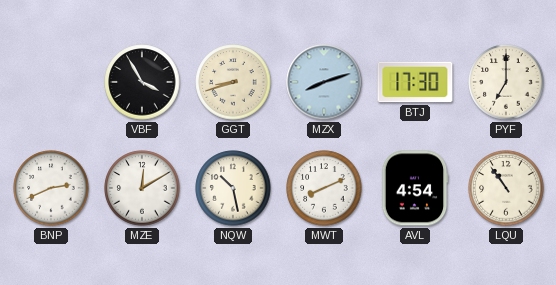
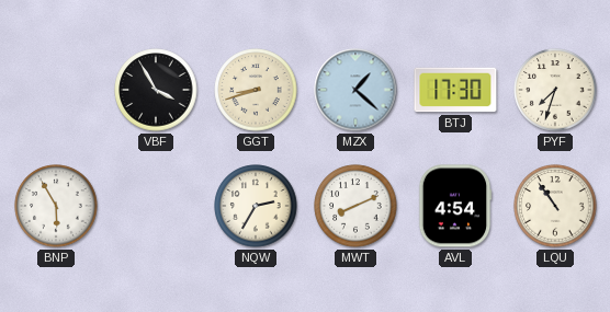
MZX: 8:12 -> 1:22
PYF: 7:00 -> 7:33
BNP: 2:41 -> 5:55
MZE: 12:10 -> none
NQW: 10:28 -> 2:35
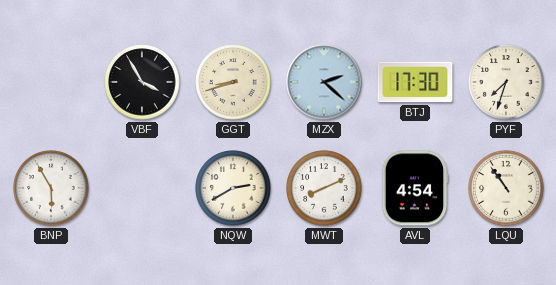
MZX: 1:22 -> 2:22
NQW: 2:35 -> 2:40
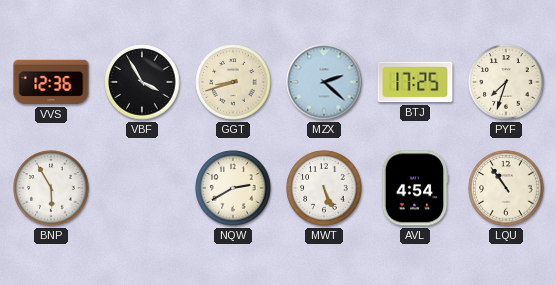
VVS: none -> 12:36
BTJ: 17:30 -> 17:25
MWT: 8:11 -> 5:26
